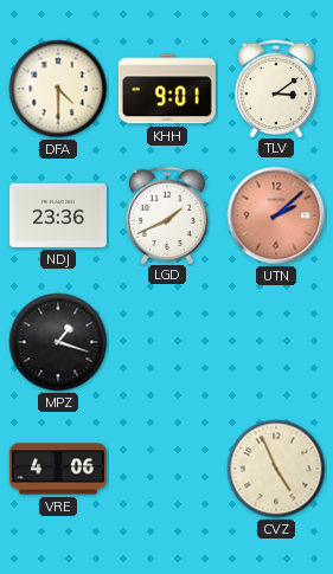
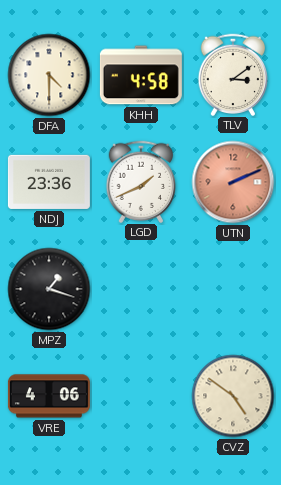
KHH: 9:01 -> 4:58
UTN: 2:08 -> 2:11
CVZ: 4:56 -> 4:51
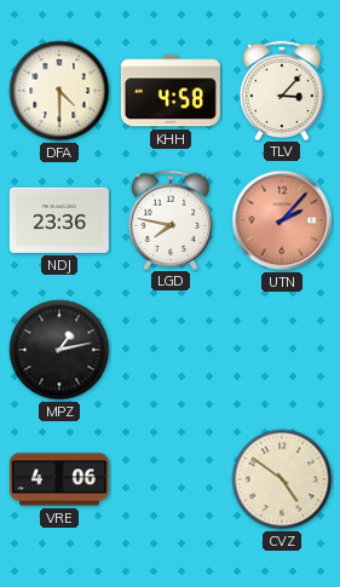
TLV: 3:09 -> 3:07
LGD: 1:41 -> 7:47
UTN: 2:11 -> 2:07
MPZ: 1:18 -> 1:13
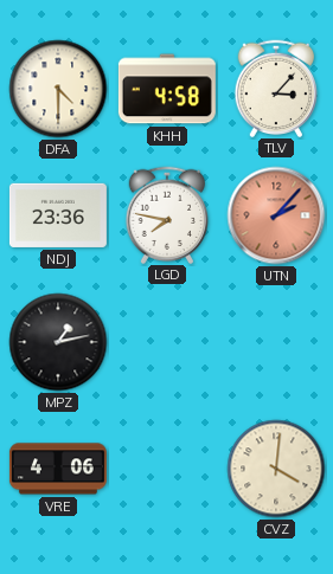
CVZ: 4:51 -> 4:01
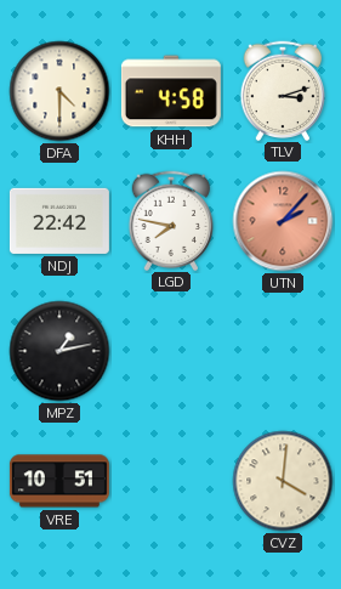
TLV: 3:07 -> 3:12
NDJ: 23:36 -> 22:42
VRE: 4:06 -> 10:51
